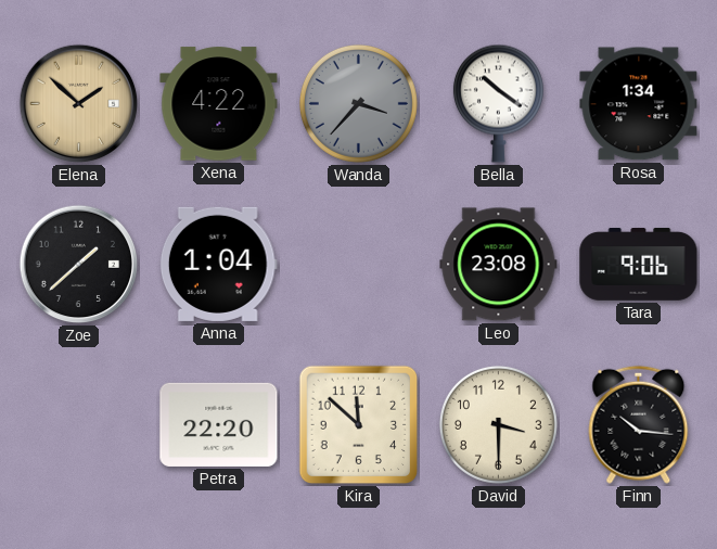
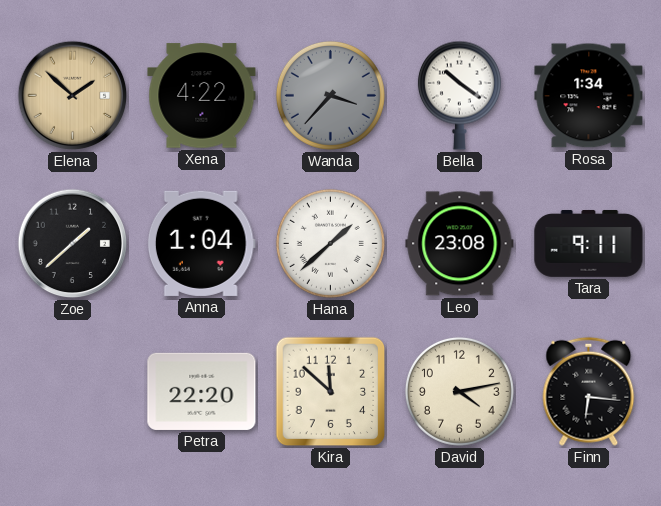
Hana: none -> 1:38
Tara: 9:06 -> 9:11
David: 3:30 -> 4:13
Finn: 10:16 -> 6:16
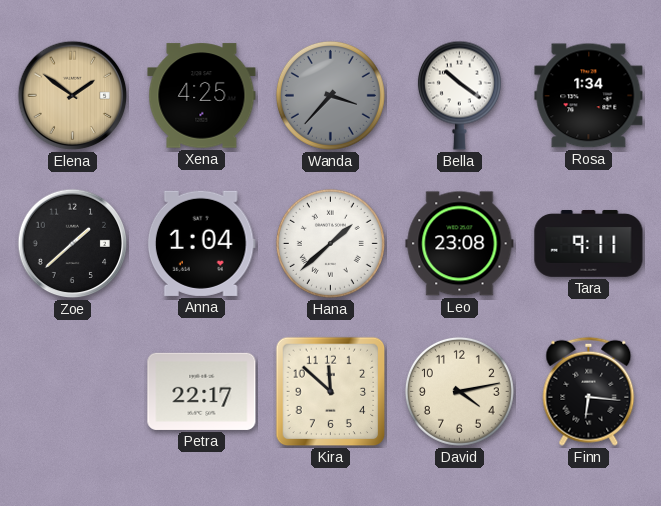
Elena: 1:52 -> 1:51
Xena: 4:22 -> 4:25
Petra: 22:20 -> 22:17
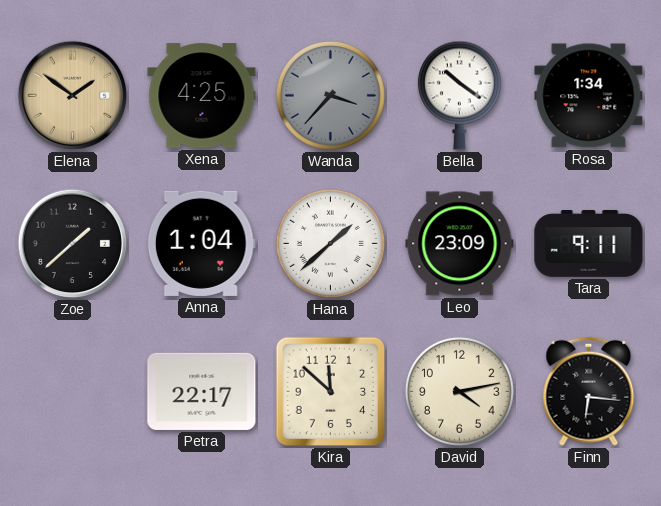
Leo: 23:08 -> 23:09
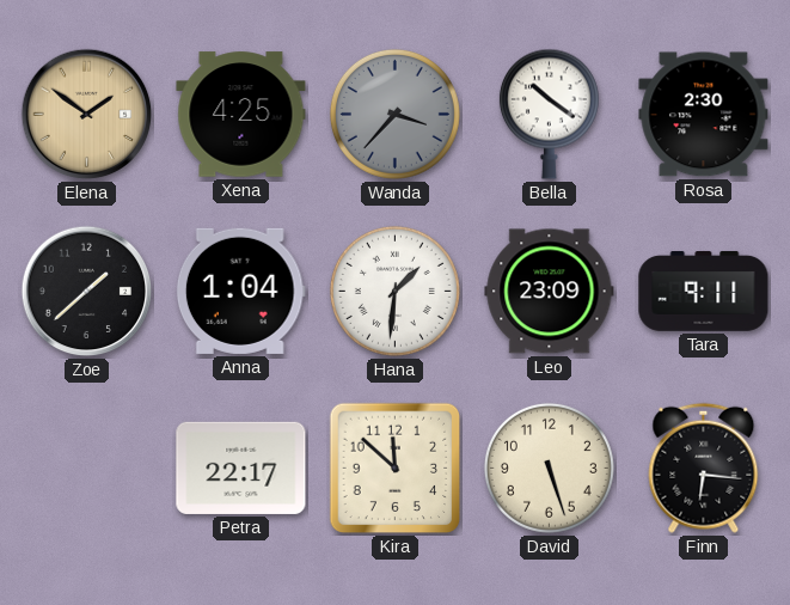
Rosa: 1:34 -> 2:30
Hana: 1:38 -> 1:31
David: 4:13 -> 5:27
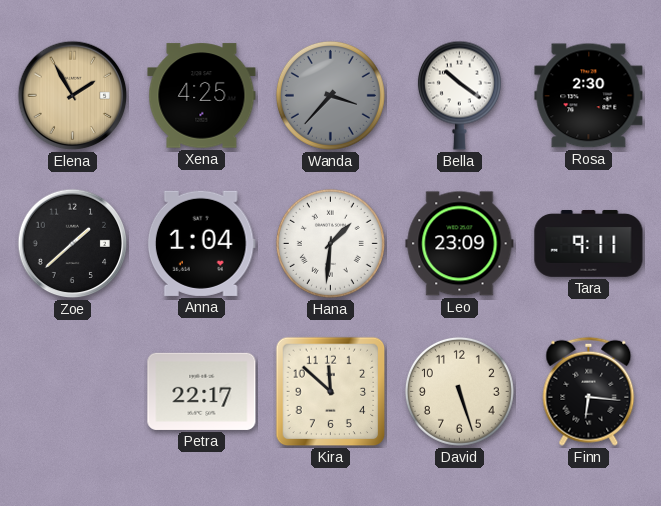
Elena: 1:51 -> 1:55
